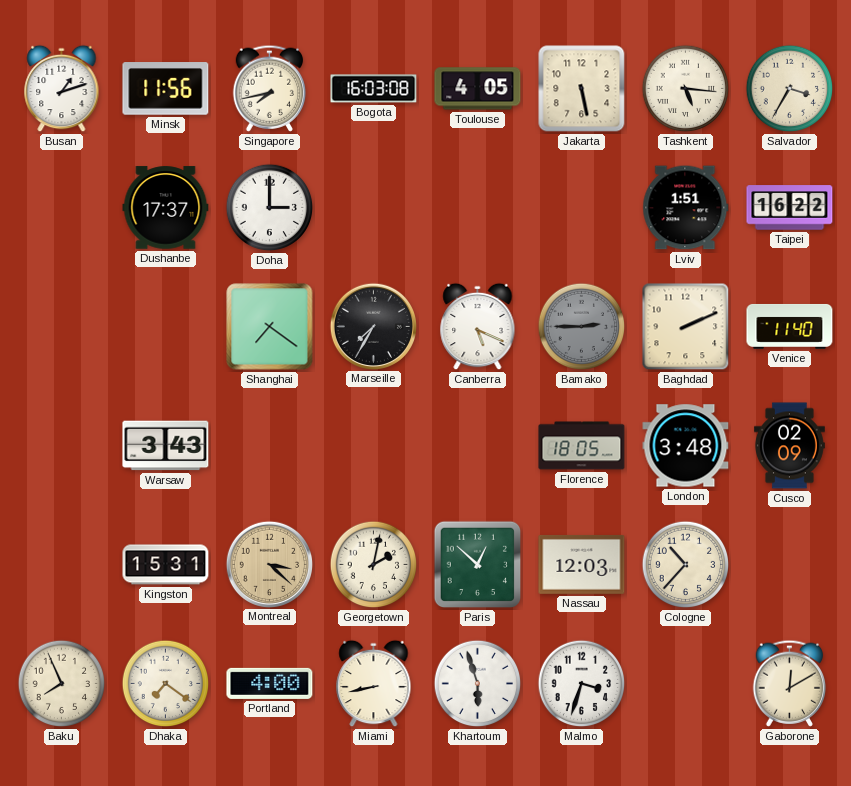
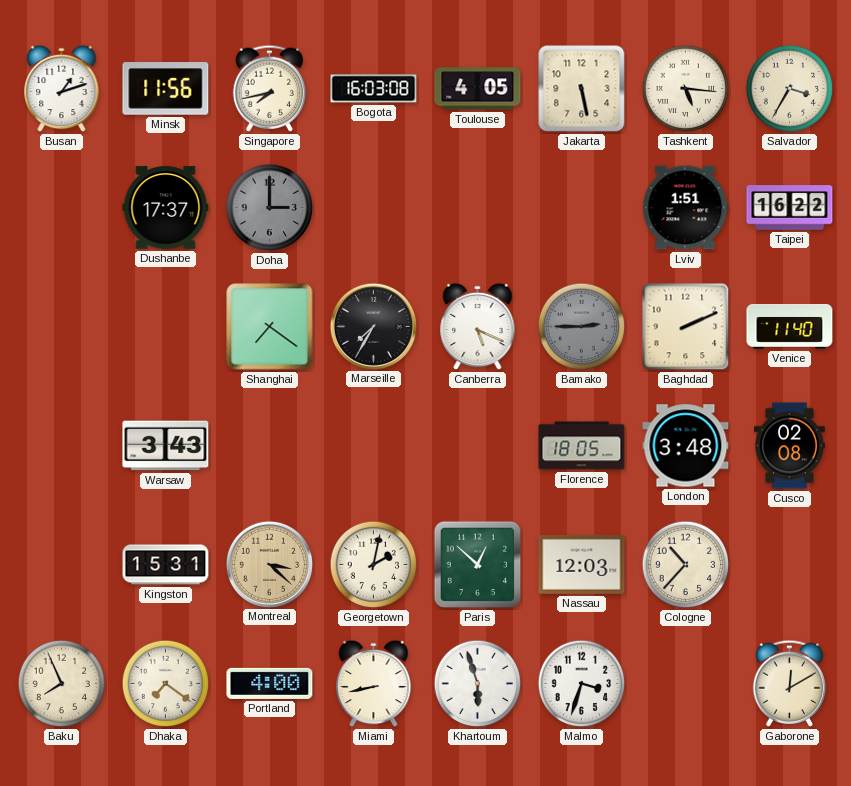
Doha dial: white -> grey
Cusco: 02:09 -> 02:08
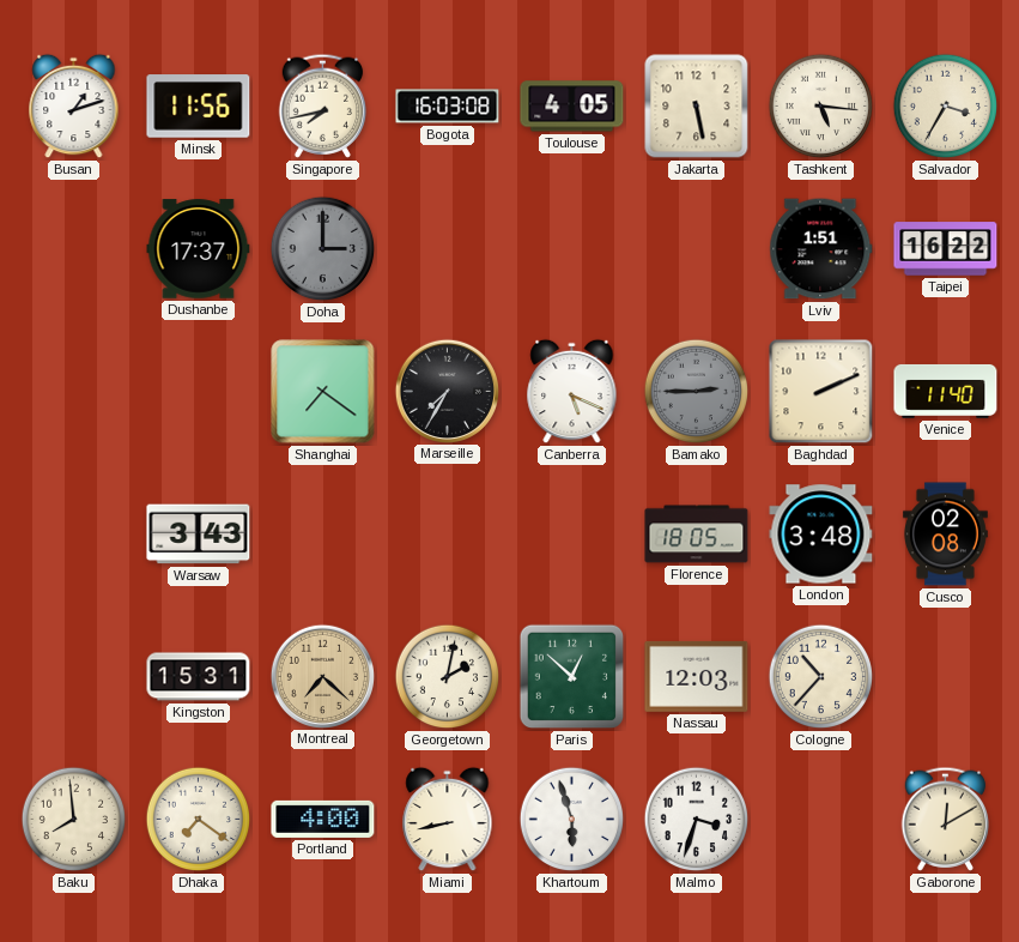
Montreal: 3:22 -> 7:22
Baku: 7:56 -> 7:59
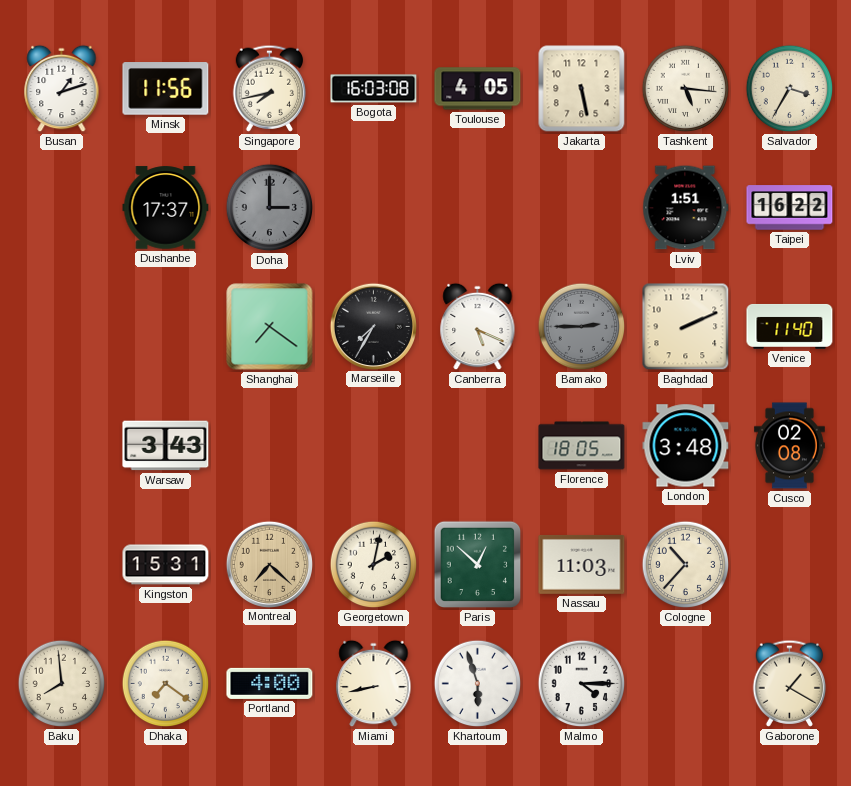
Nassau: 12:03 -> 11:03
Malmo: 3:33 -> 4:15
Gaborone: 12:10 -> 1:20
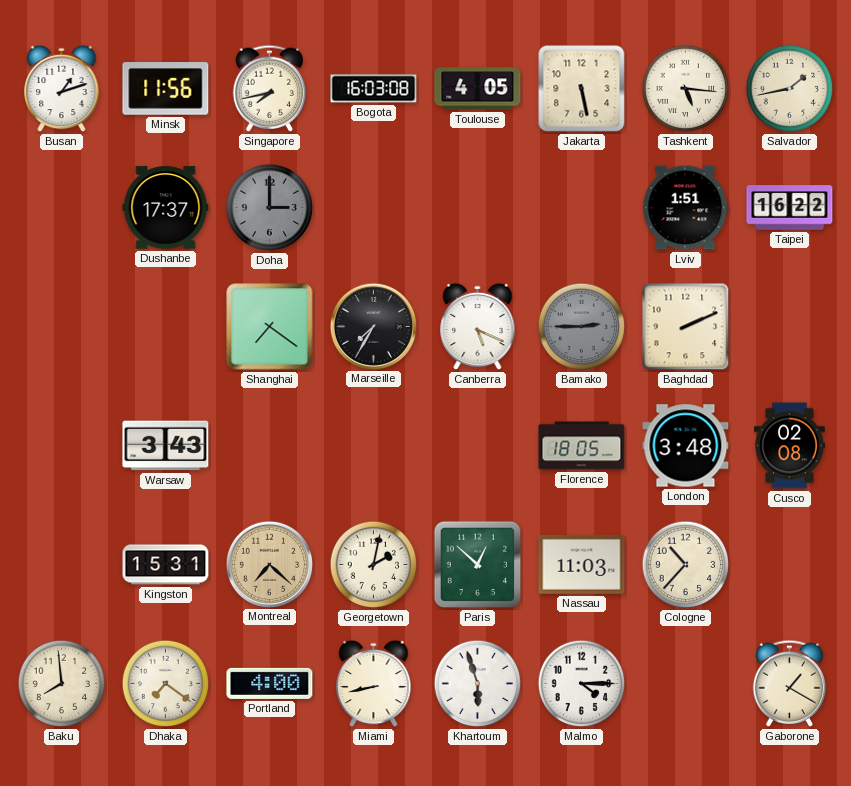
Salvador: 3:35 -> 1:43
Venice: 11:40 -> none
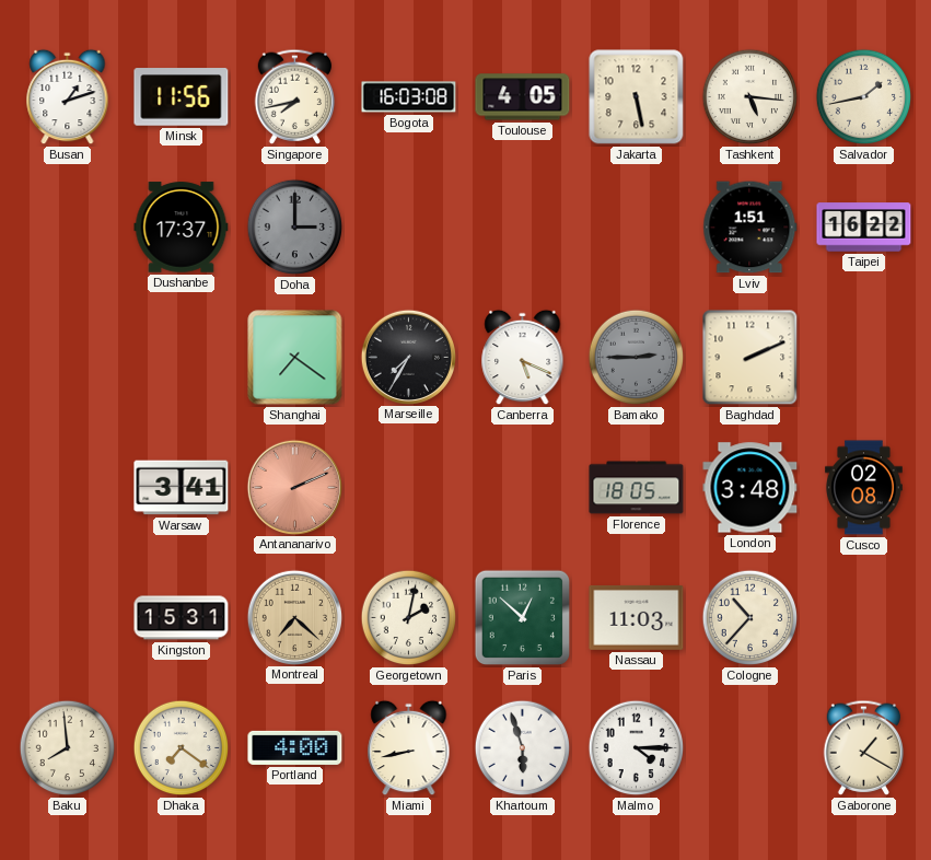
Warsaw: 3:43 -> 3:41
Antananarivo: none -> 2:11
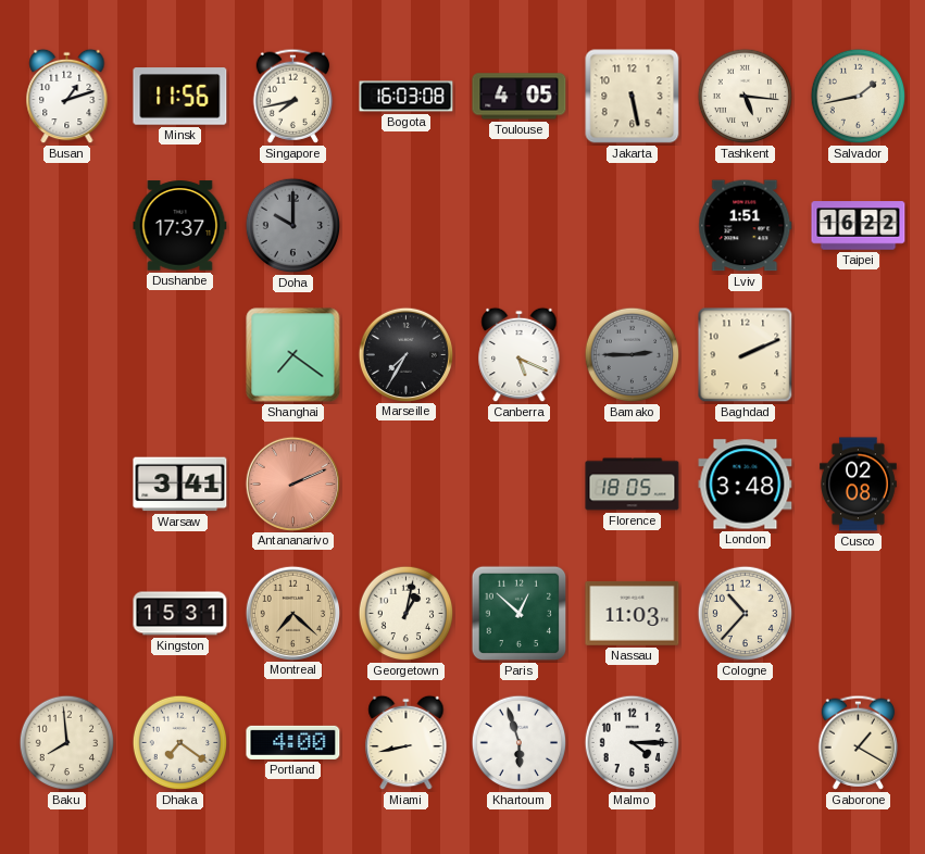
Doha: 3:00 -> 10:00
Georgetown: 2:02 -> 1:02
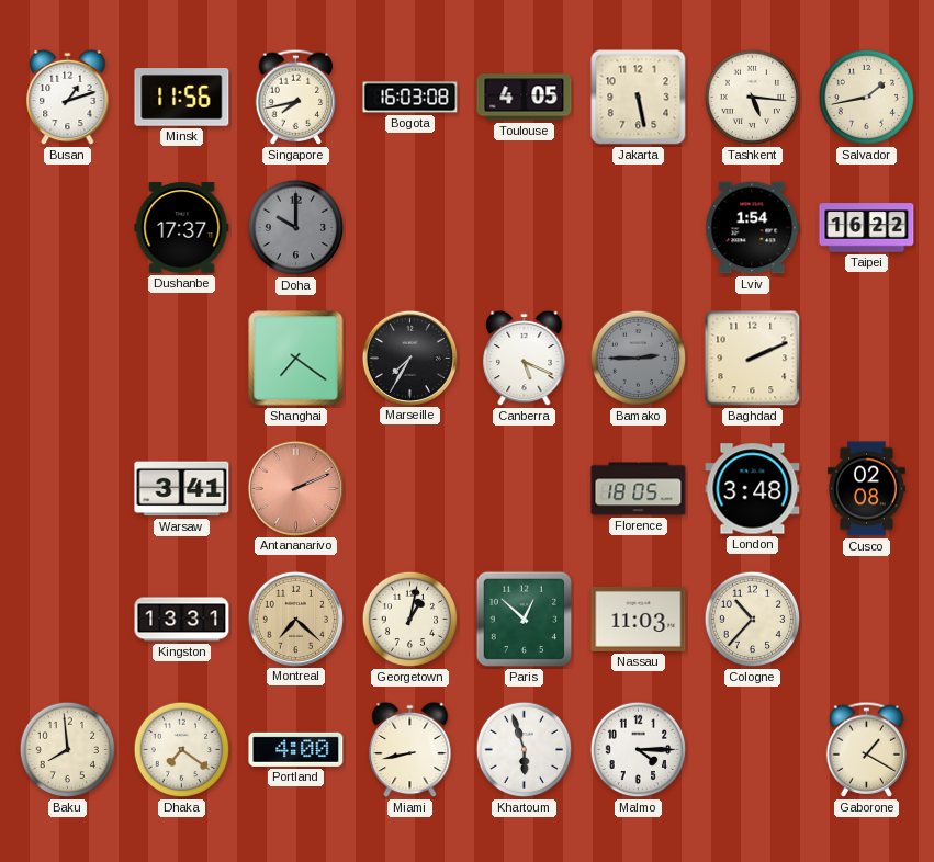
Lviv: 1:51 -> 1:54
Kingston: 15:31 -> 13:31
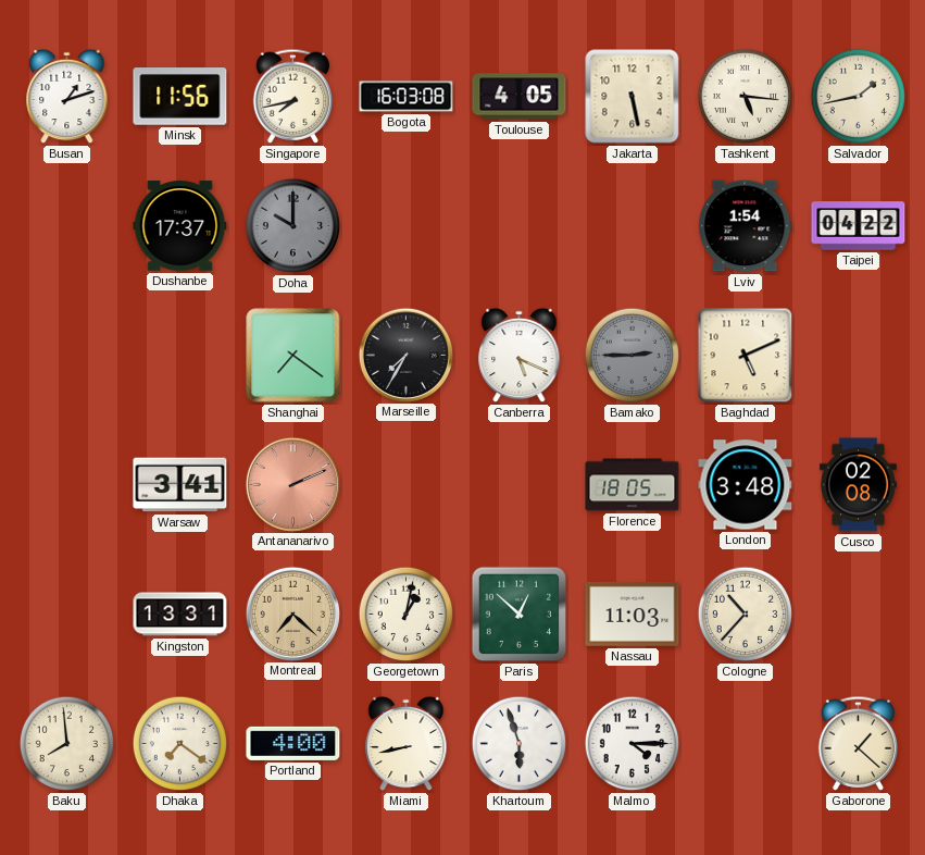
Taipei: 16:22 -> 04:22
Baghdad: 2:11 -> 5:11
Gaborone: 1:20 -> 1:22
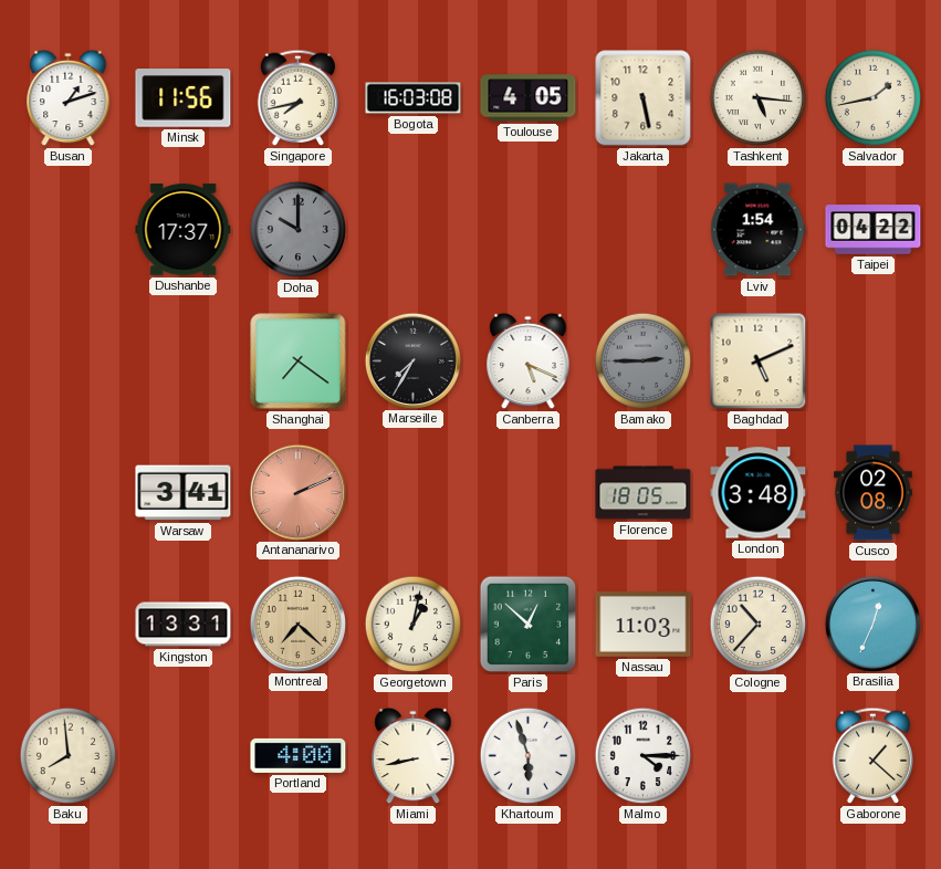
Brasilia: none -> 12:34
Dhaka: 7:21 -> none
